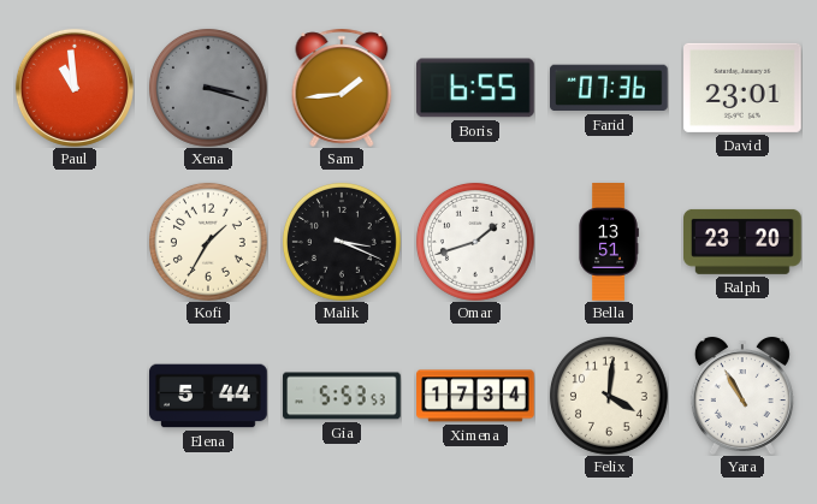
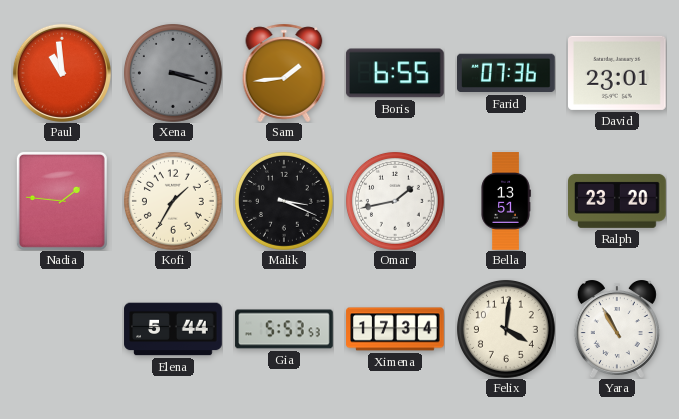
Nadia: none -> 1:46
Omar: 1:42 -> 1:43
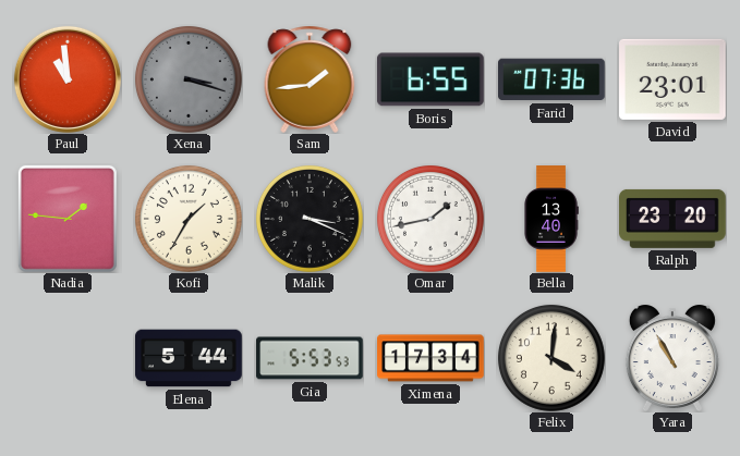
Bella: 13:51 -> 13:40
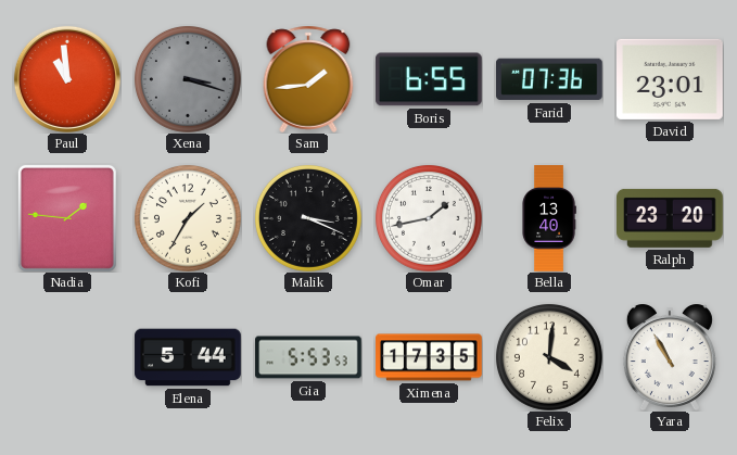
Ximena: 17:34 -> 17:35
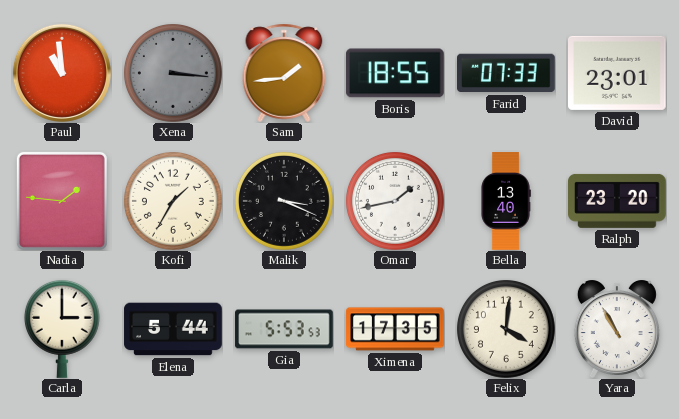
Xena: 3:18 -> 3:16
Boris: 6:55 -> 18:55
Farid: 07:36 -> 07:33
Carla: none -> 3:00
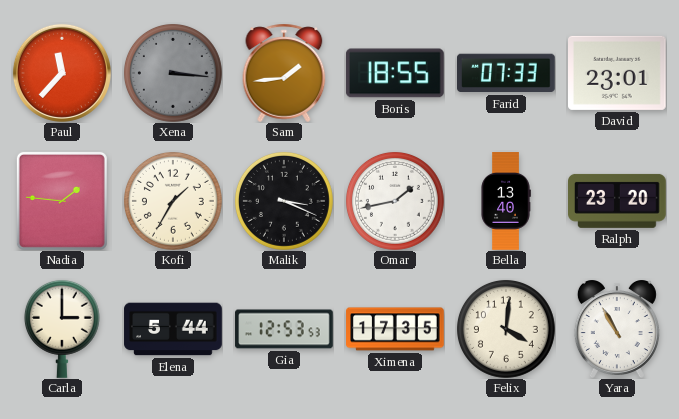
Paul: 10:59 -> 11:37
Gia: 5:53 -> 12:53
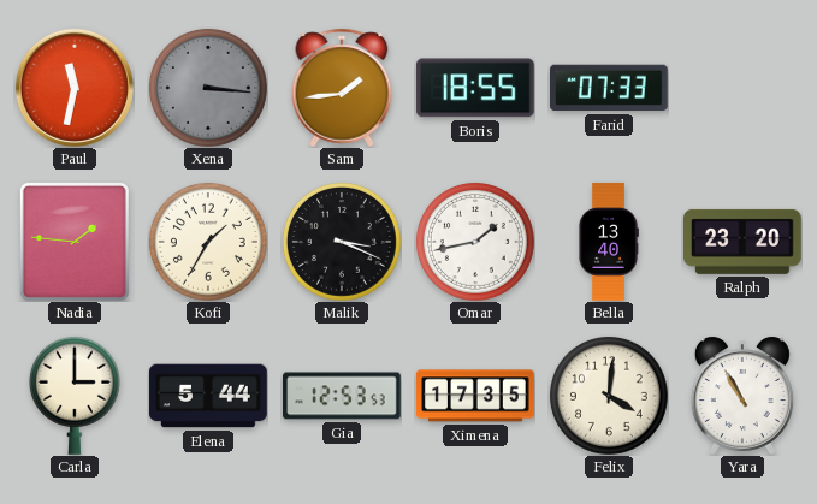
Paul: 11:37 -> 11:32
David: 23:01 -> none
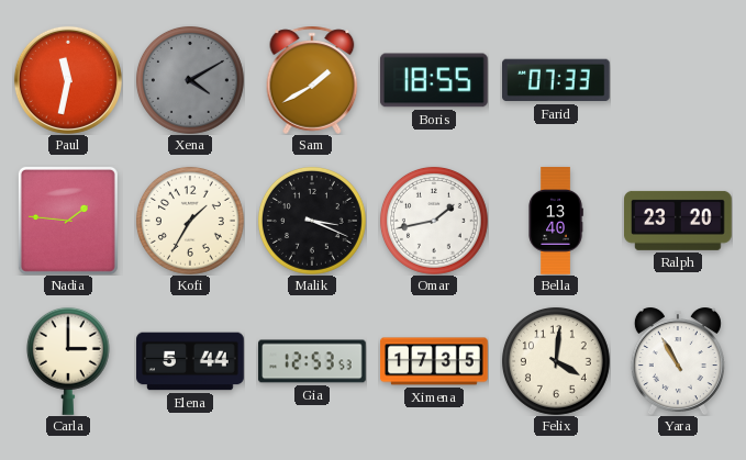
Xena: 3:16 -> 4:10
Sam: 1:44 -> 1:40
